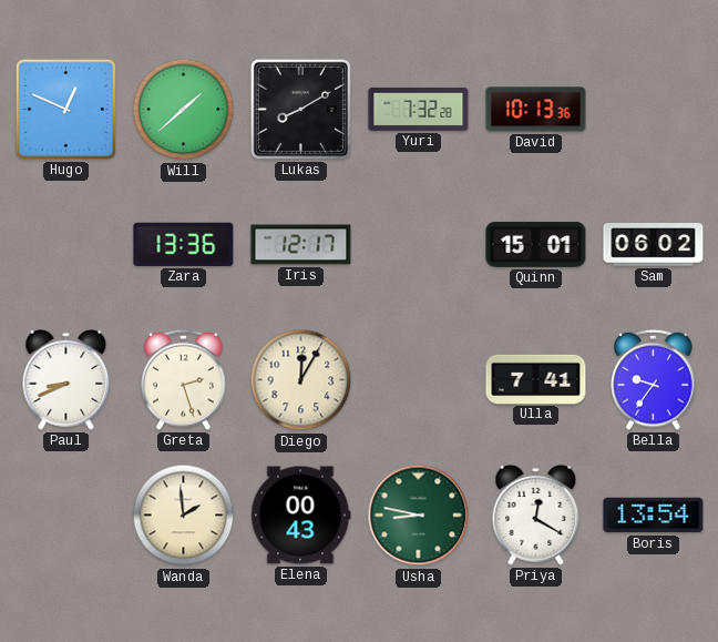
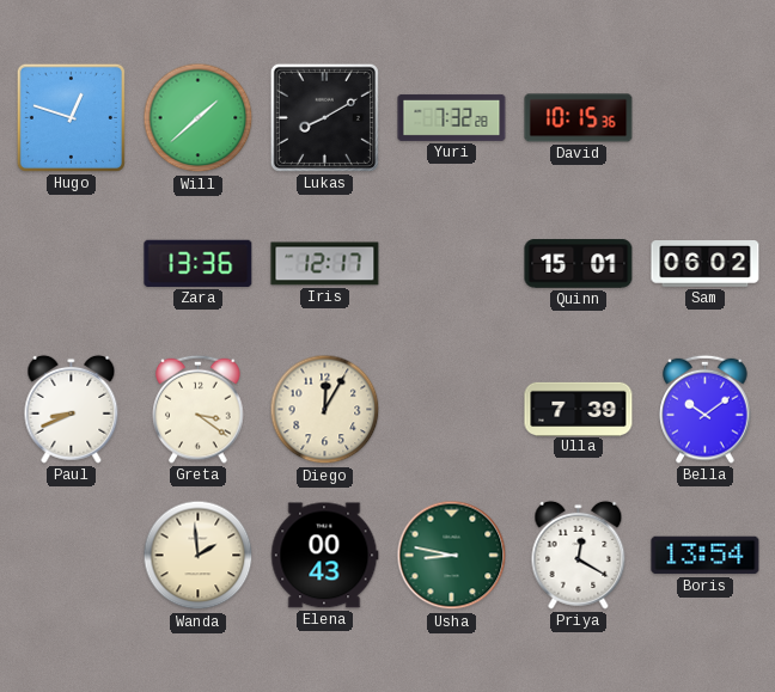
Hugo: 12:49 -> 12:48
David: 10:13 -> 10:15
Greta: 2:27 -> 3:21
Ulla: 7:41 -> 7:39
Bella: 9:36 -> 10:09
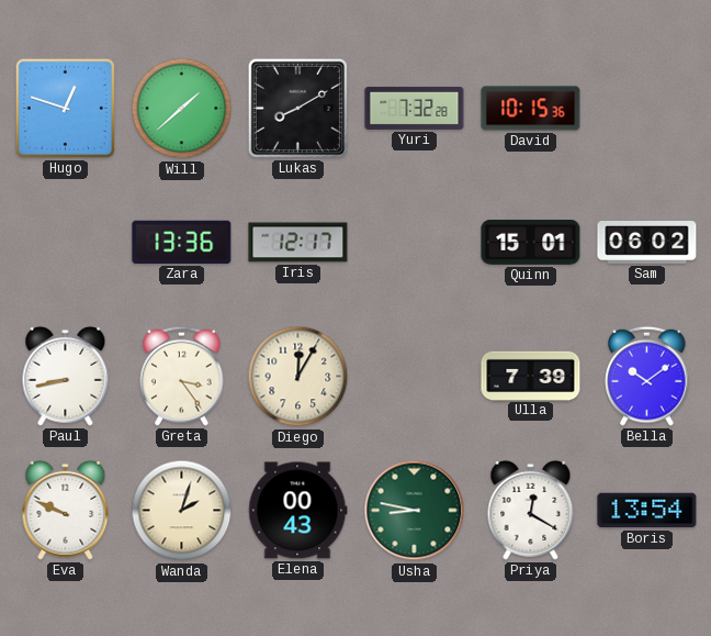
Paul: 8:41 -> 8:43
Greta: 3:21 -> 3:24
Eva: none -> 9:49
Wanda: 1:59 -> 2:03
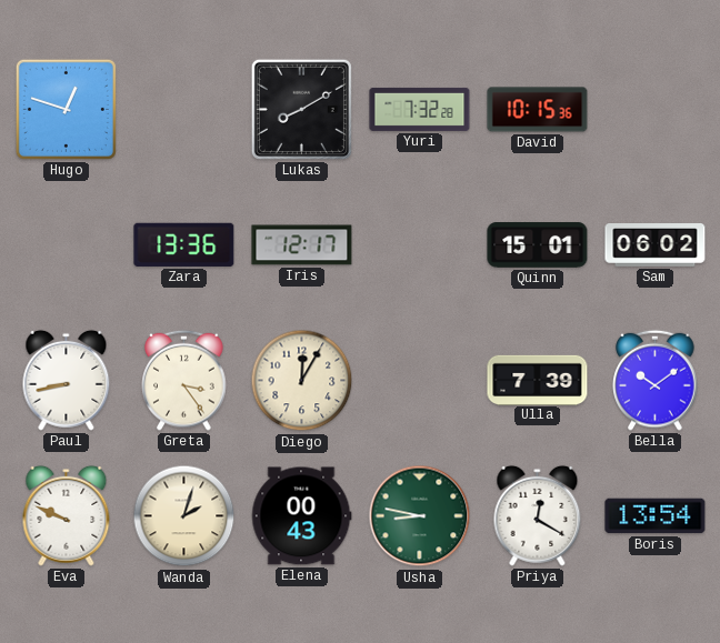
Will: 1:38 -> none
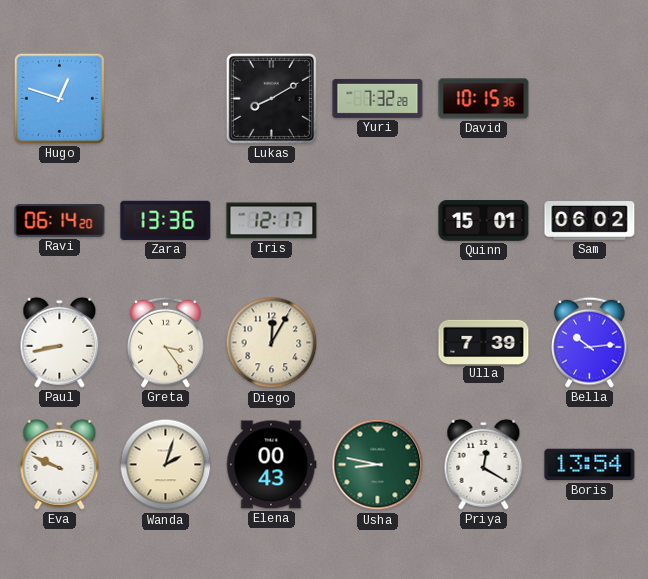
Ravi: none -> 06:14
Bella: 10:09 -> 10:14
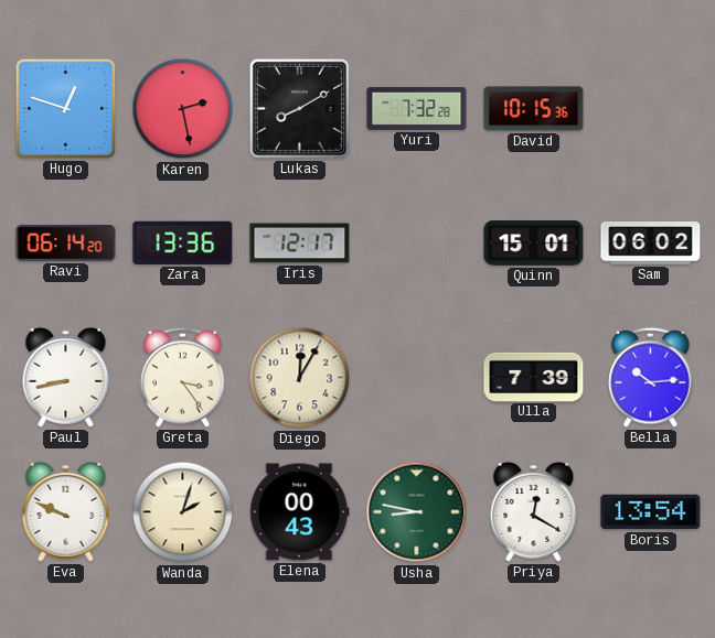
Karen: none -> 2:28
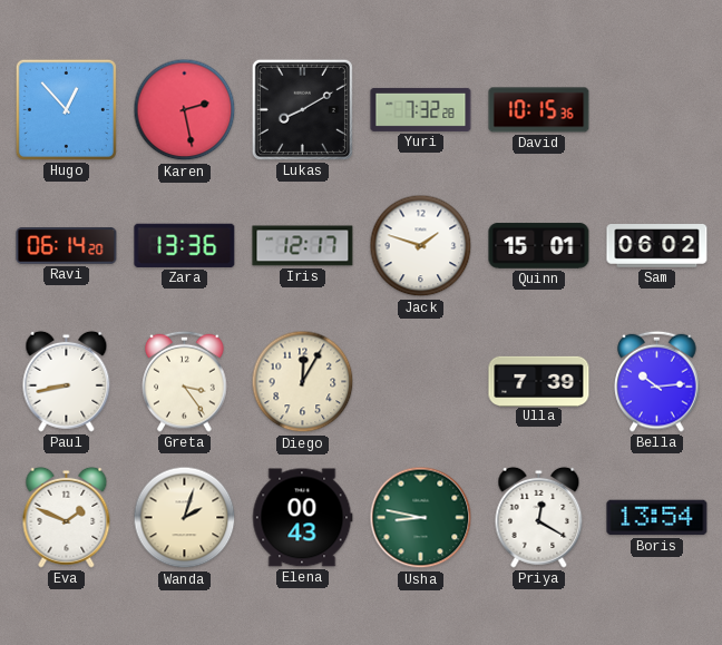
Hugo: 12:48 -> 12:53
Jack: none -> 1:48
Eva: 9:49 -> 1:49
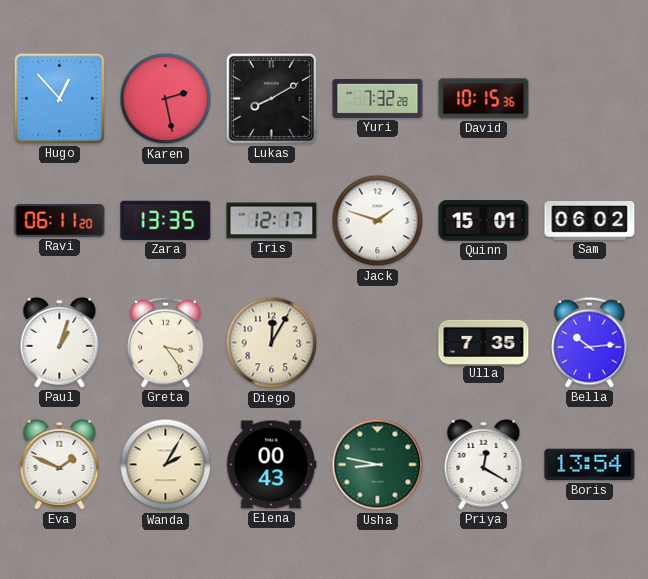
Ravi: 06:14 -> 06:11
Zara: 13:36 -> 13:35
Paul: 8:43 -> 1:03
Ulla: 7:39 -> 7:35
Wanda: 2:03 -> 2:05
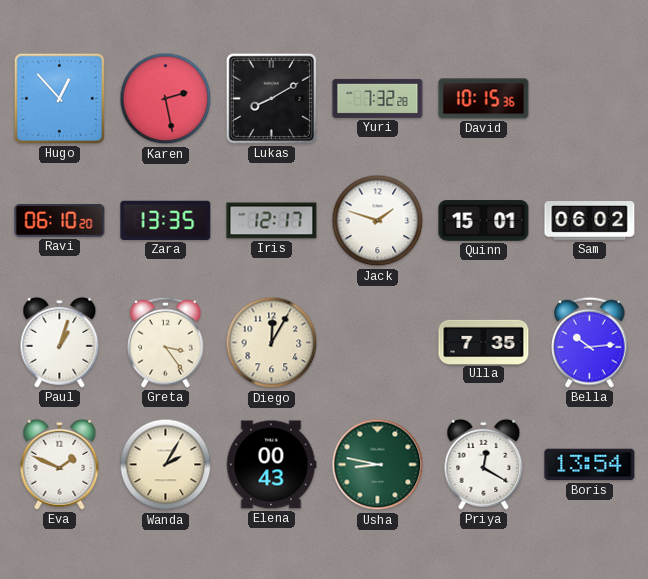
Ravi: 06:11 -> 06:10
